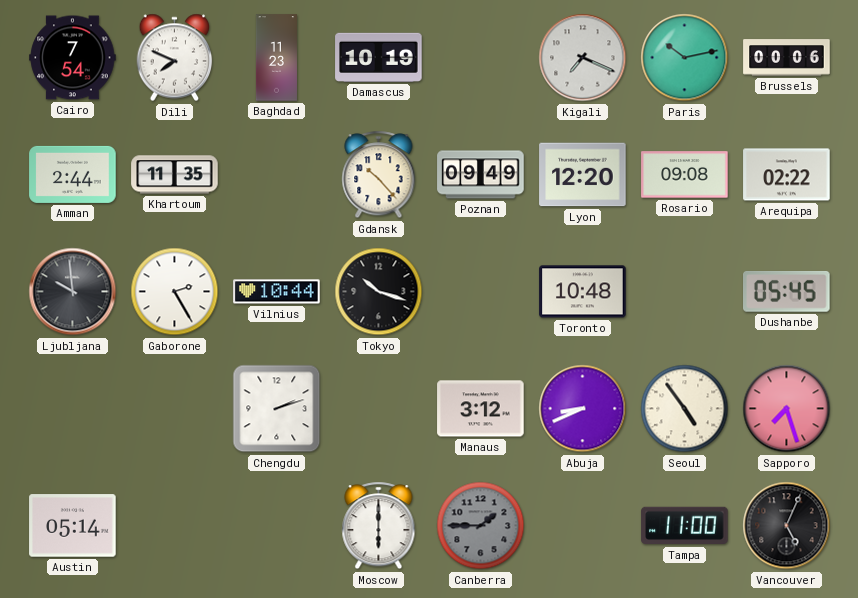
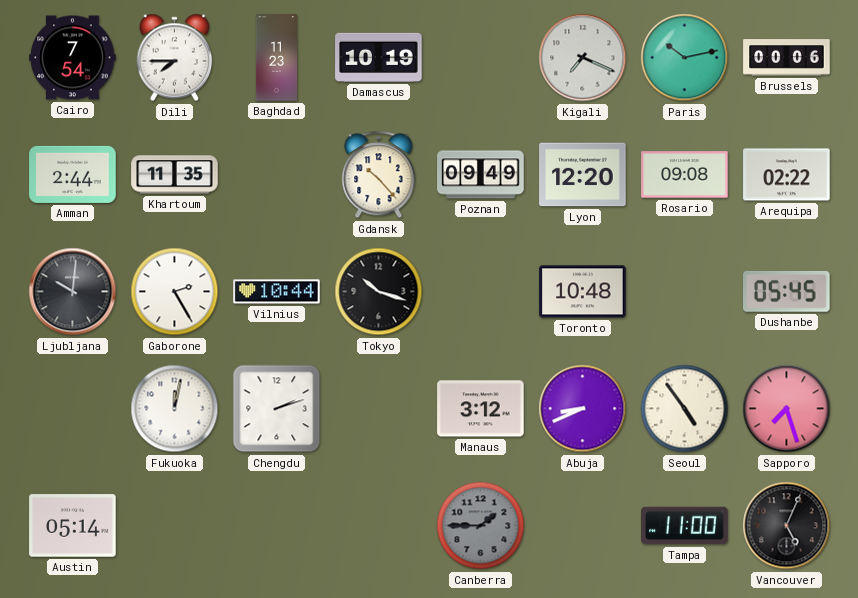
Dili: 7:49 -> 7:45
Ljubljana: 9:59 -> 10:01
Fukuoka: none -> 12:02
Moscow: 6:00 -> none
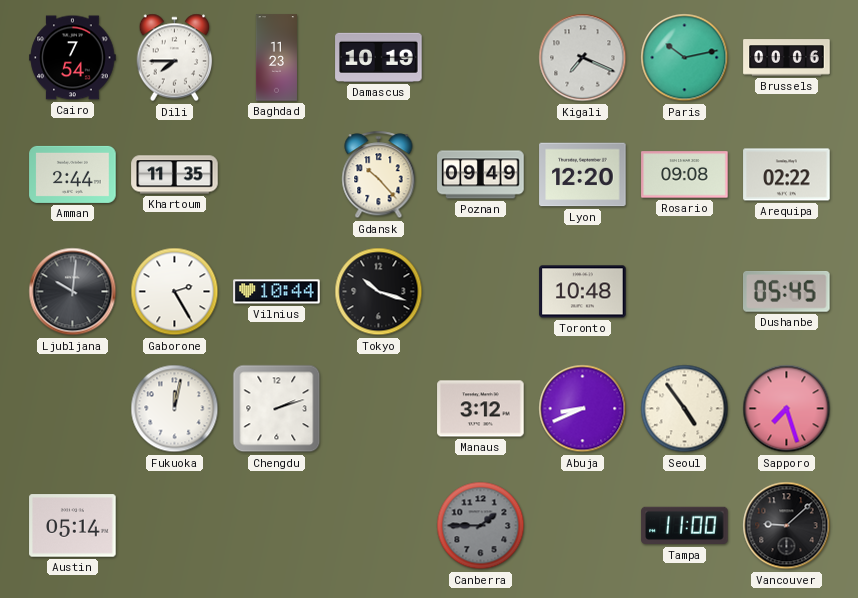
Vancouver: 5:04 -> 9:08
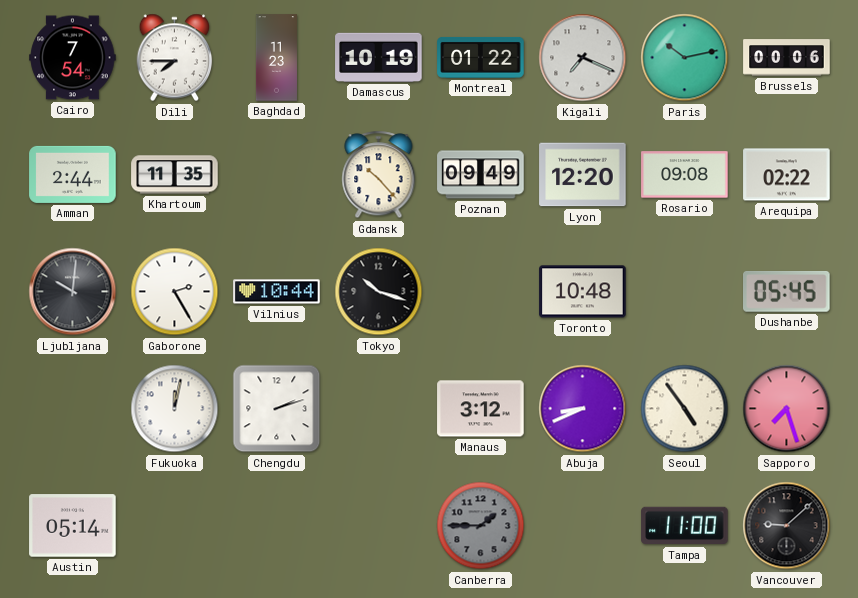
Montreal: none -> 01:22
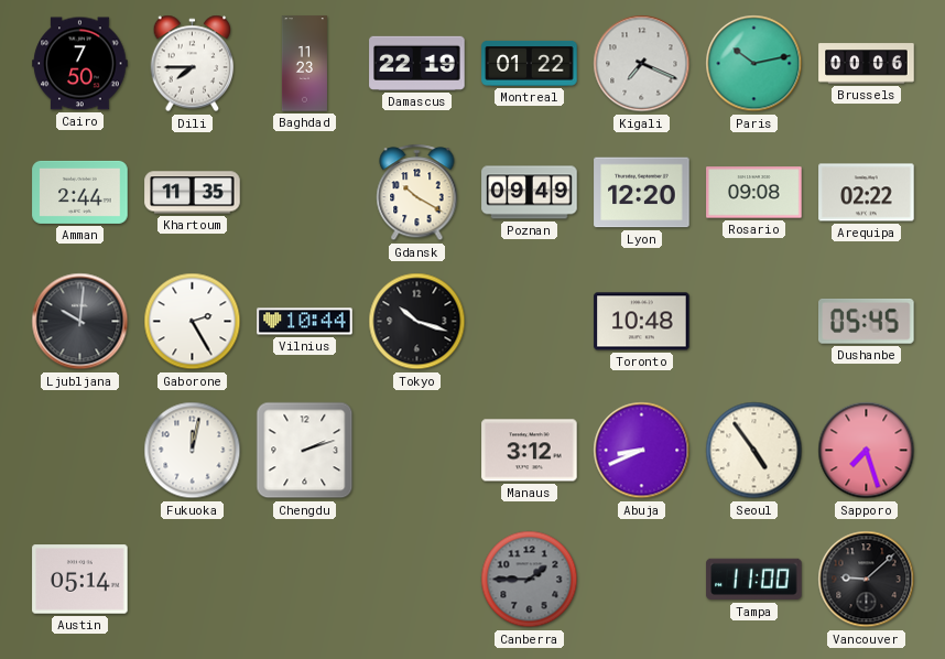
Cairo: 7:54 -> 7:50
Damascus: 10:19 -> 22:19
Gdansk: 10:23 -> 10:20
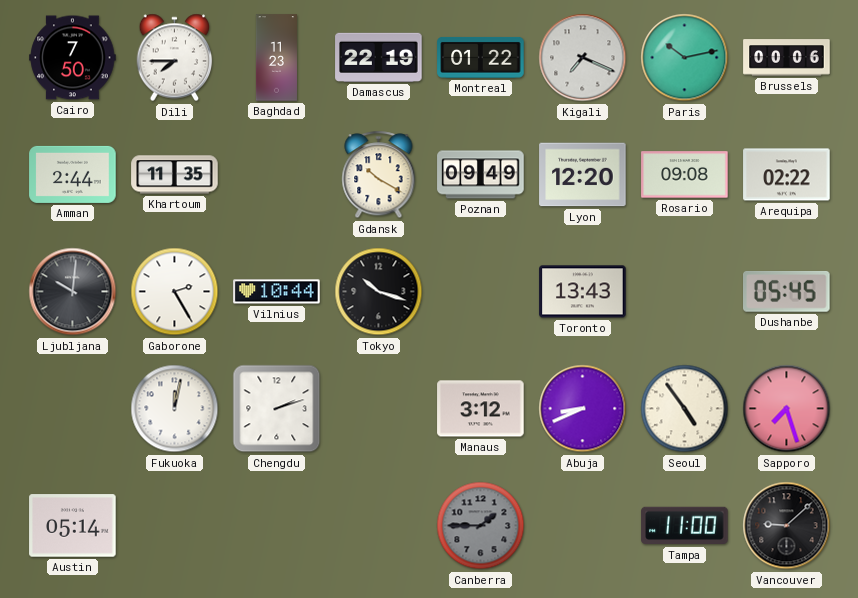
Toronto: 10:48 -> 13:43
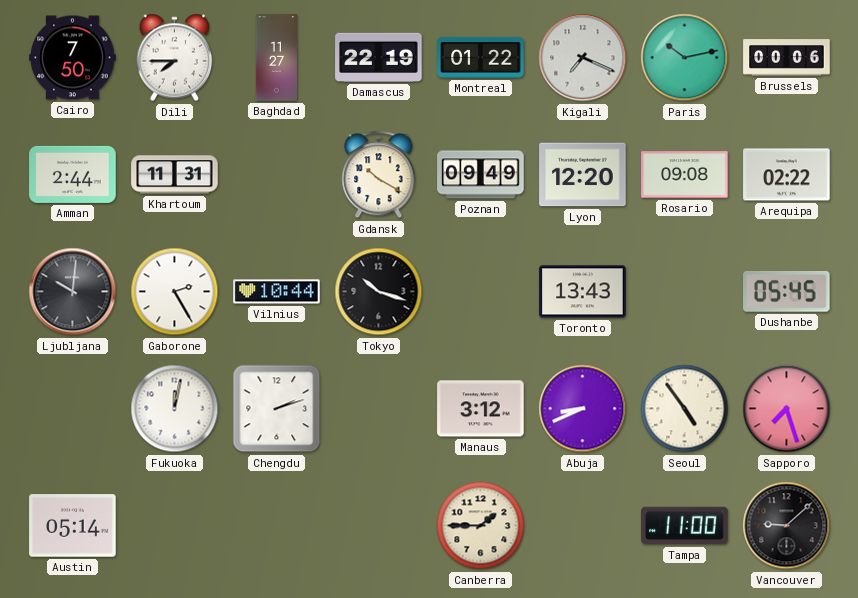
Baghdad: 11:23 -> 11:27
Khartoum: 11:35 -> 11:31
Canberra dial: grey -> cream
